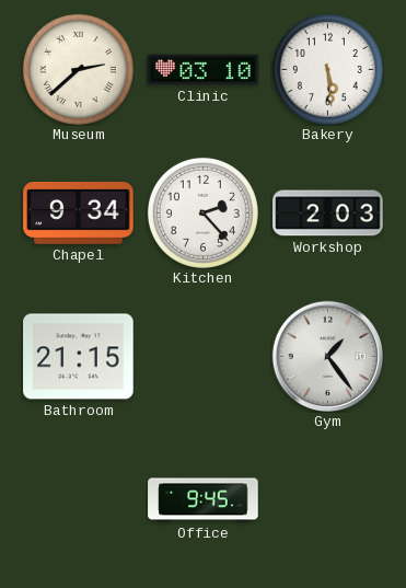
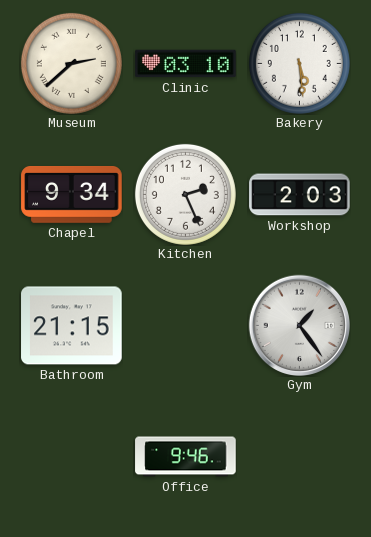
Kitchen: 2:23 -> 2:26
Office: 9:45 -> 9:46
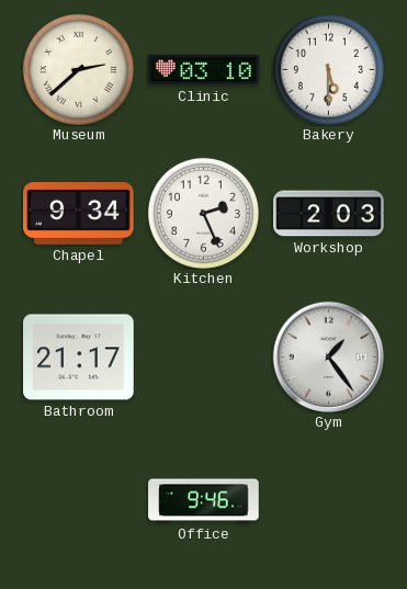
Bakery: 5:29 -> 5:30
Bathroom: 21:15 -> 21:17
